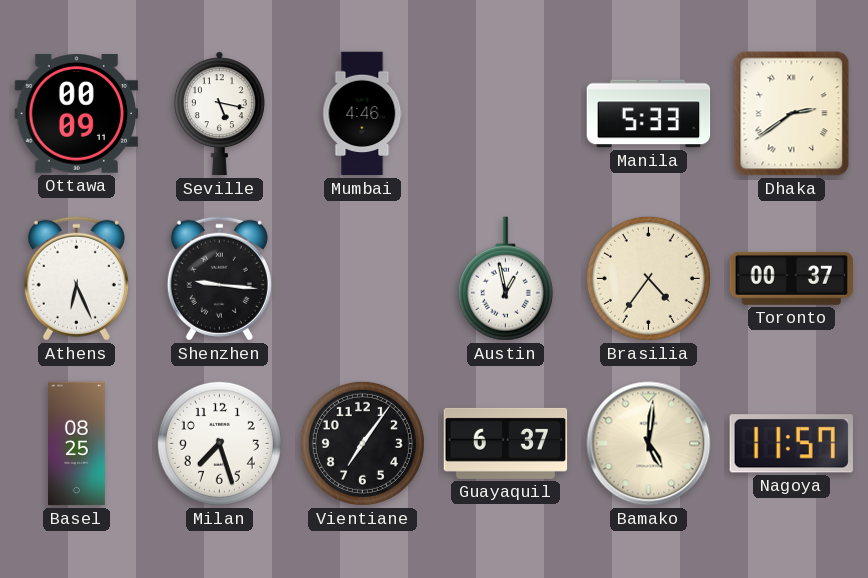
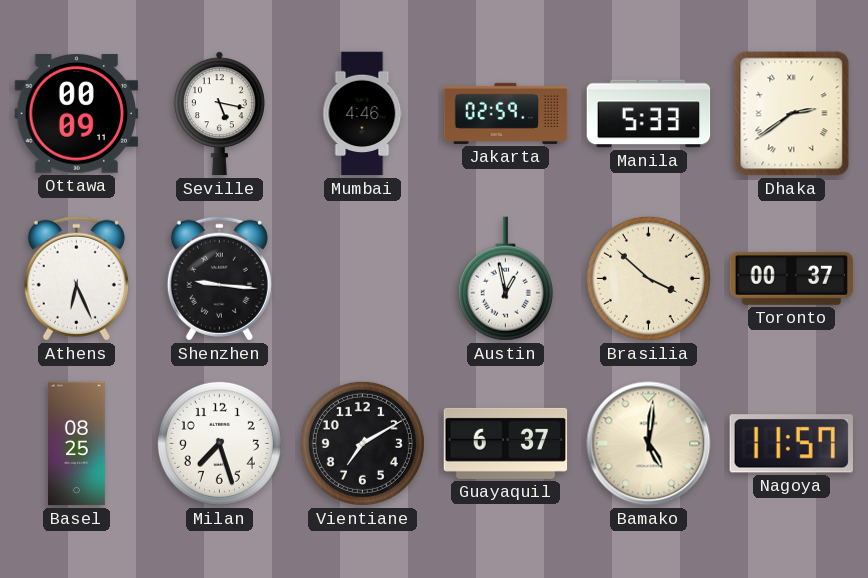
Jakarta: none -> 02:59
Brasilia: 4:36 -> 3:52
Vientiane: 7:06 -> 7:10
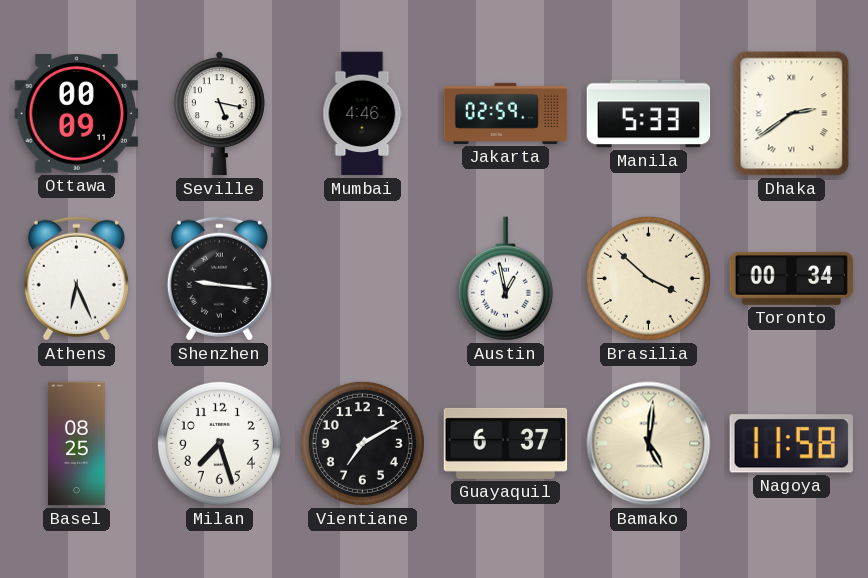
Toronto: 00:37 -> 00:34
Nagoya: 11:57 -> 11:58
